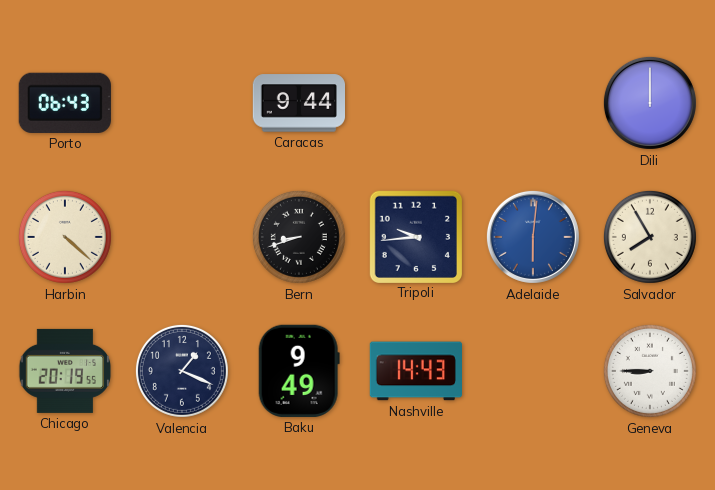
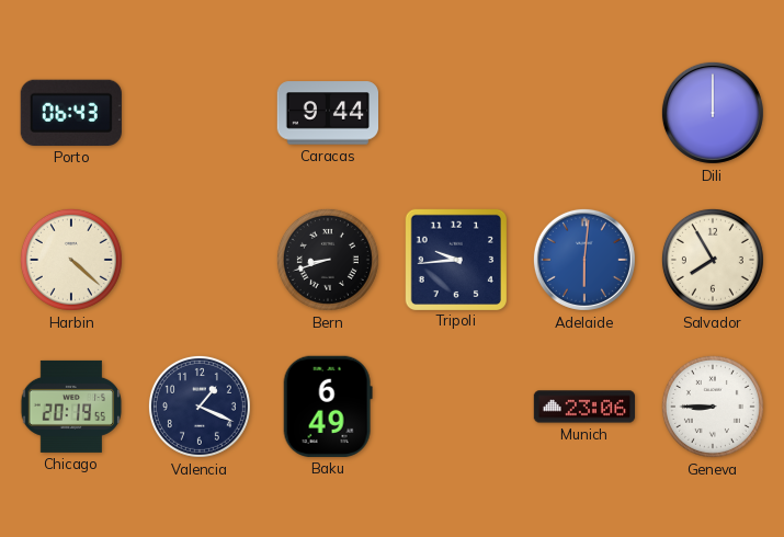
Baku: 9:49 -> 6:49
Nashville: 14:43 -> none
Munich: none -> 23:06
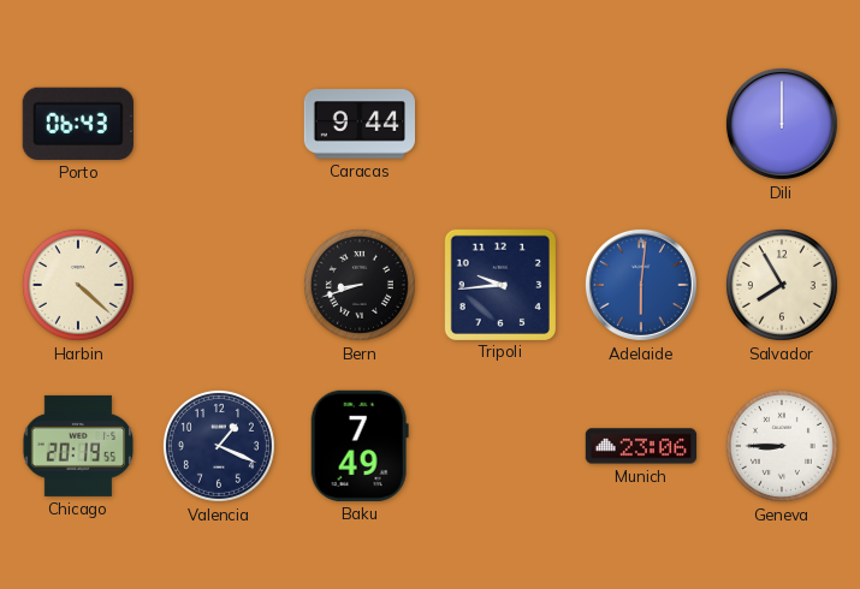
Baku: 6:49 -> 7:49
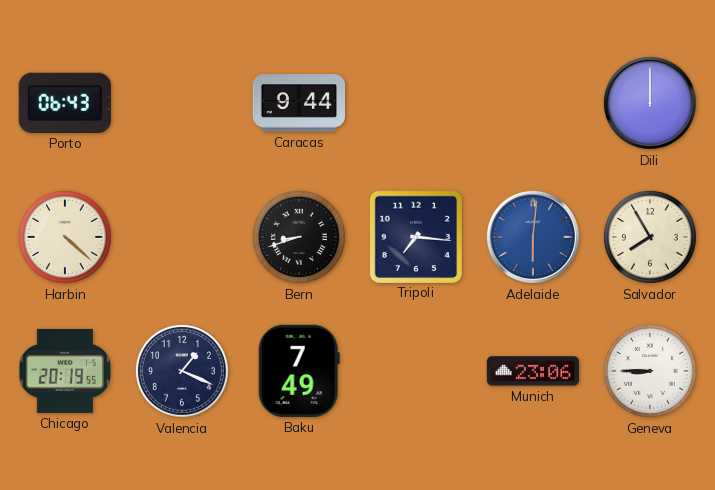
Tripoli: 9:44 -> 7:16
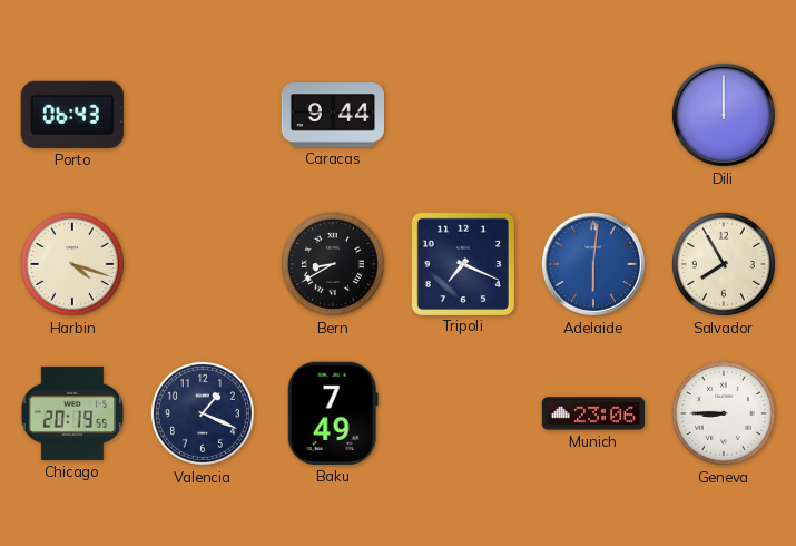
Harbin: 4:22 -> 4:18
Bern: 8:42 -> 8:40
Tripoli: 7:16 -> 7:19
